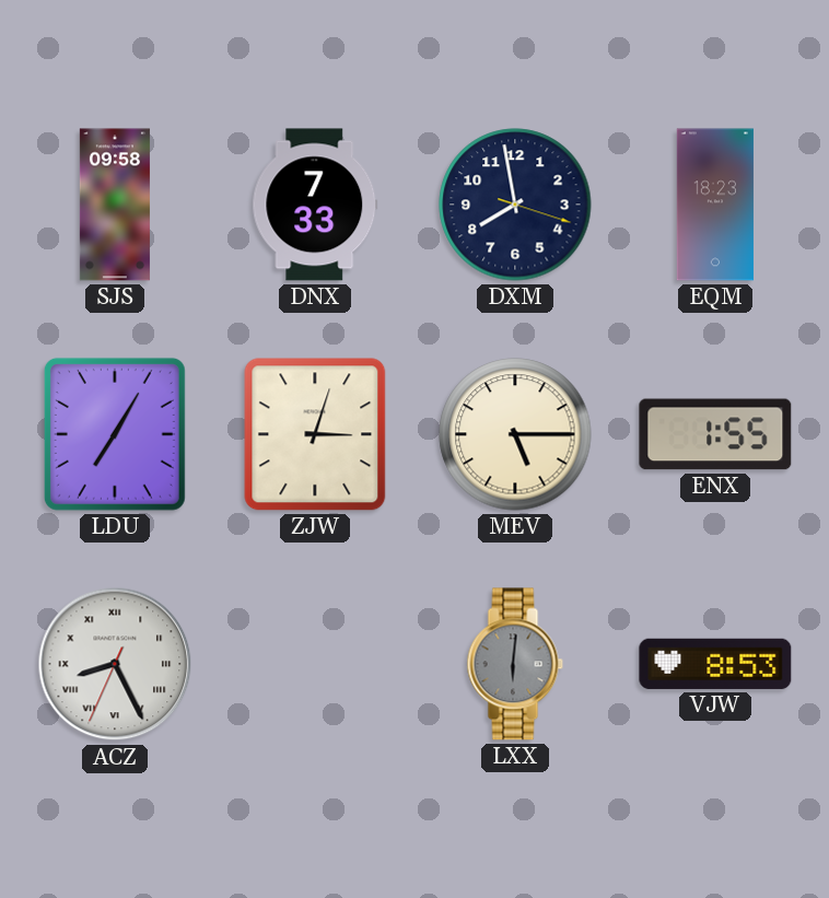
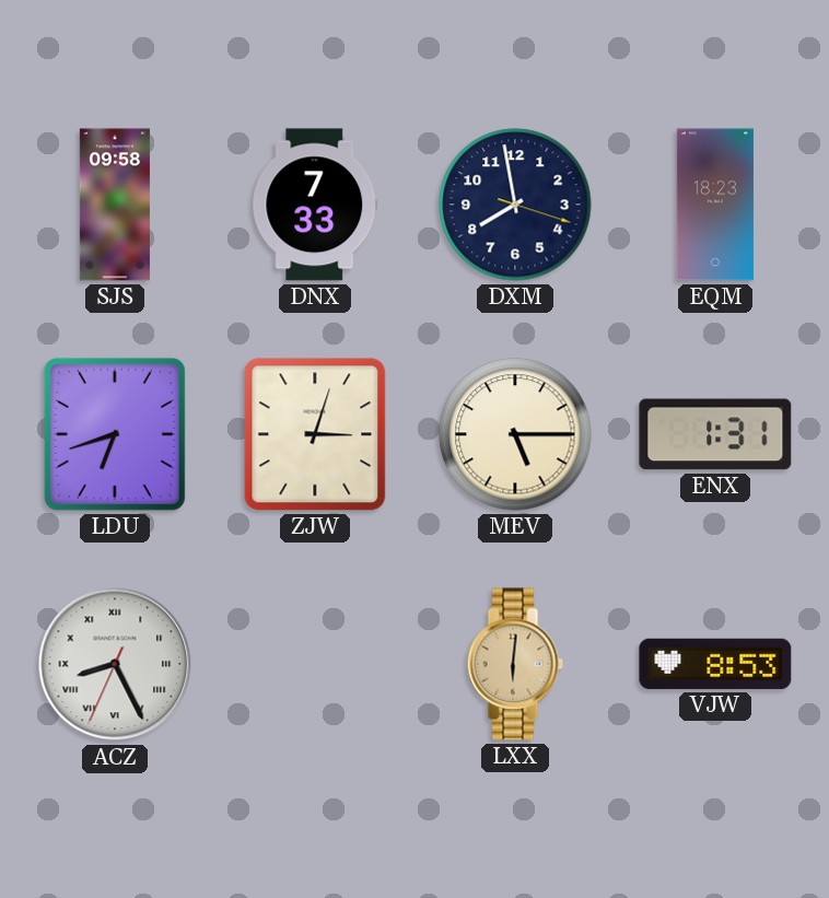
LDU: 7:05 -> 6:42
ENX: 1:55 -> 1:31
LXX dial: grey -> champagne
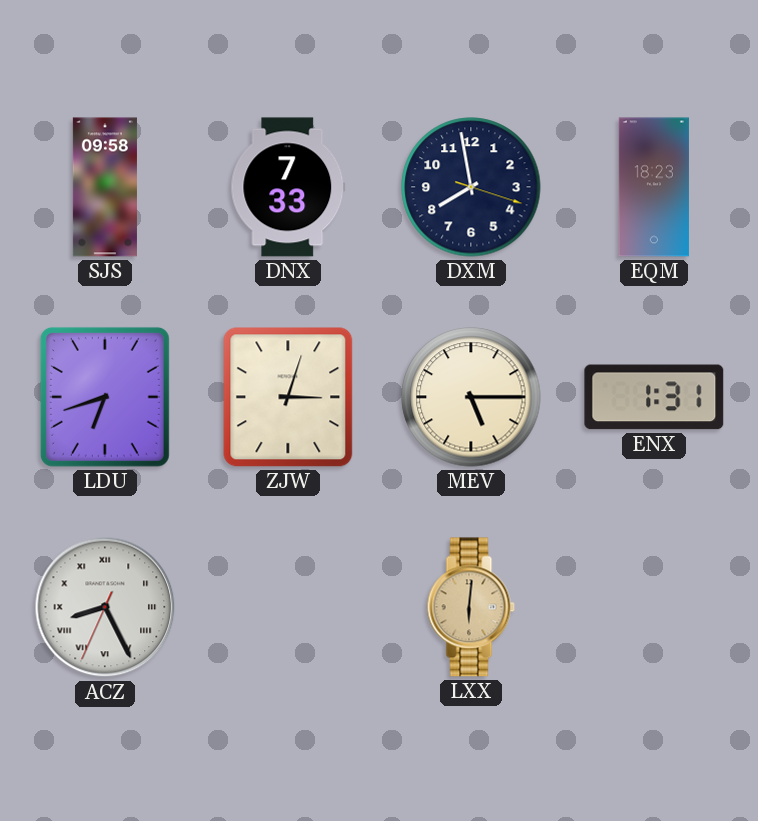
VJW: 8:53 -> none
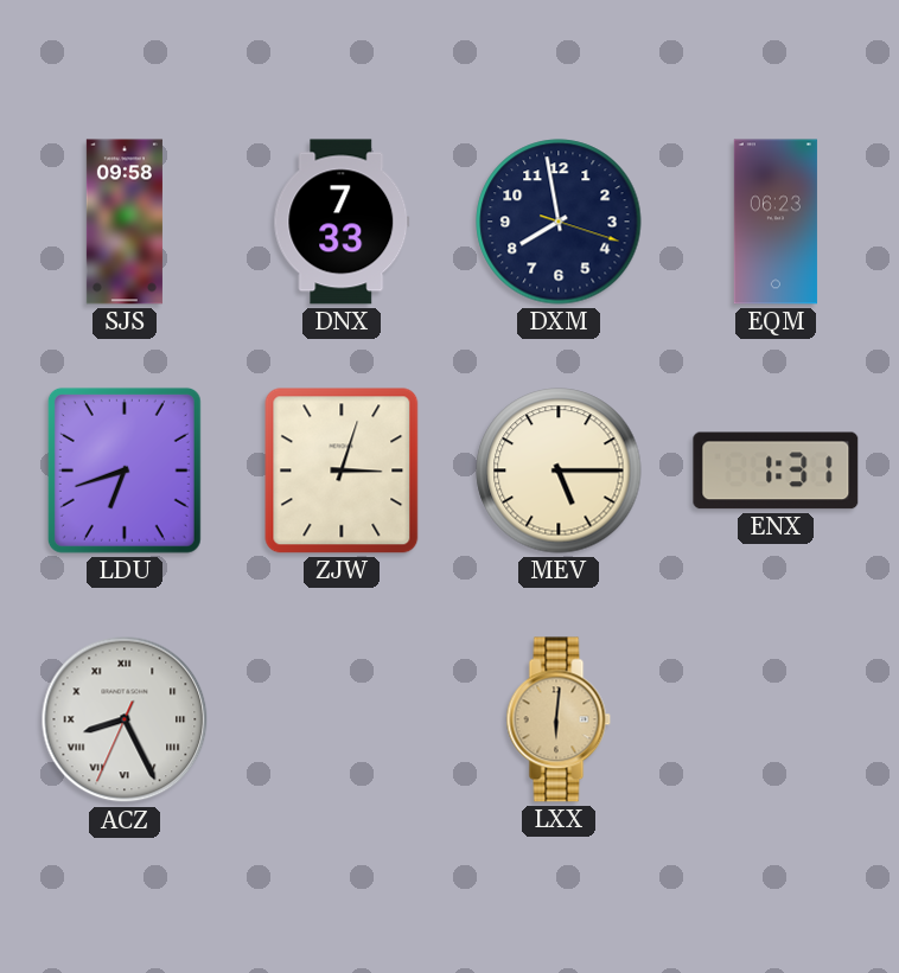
EQM: 18:23 -> 06:23
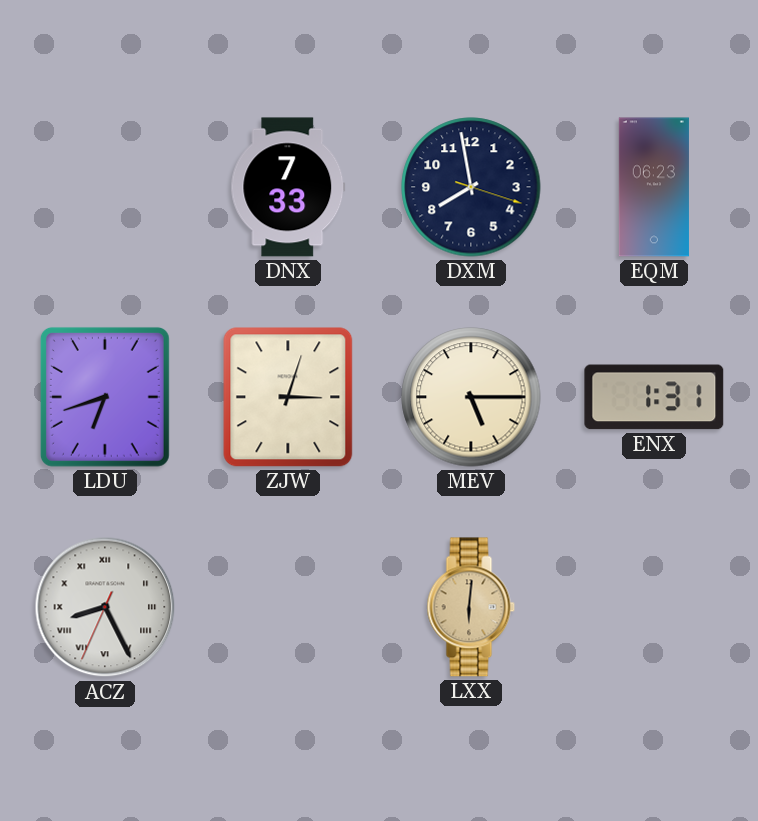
SJS: 09:58 -> none
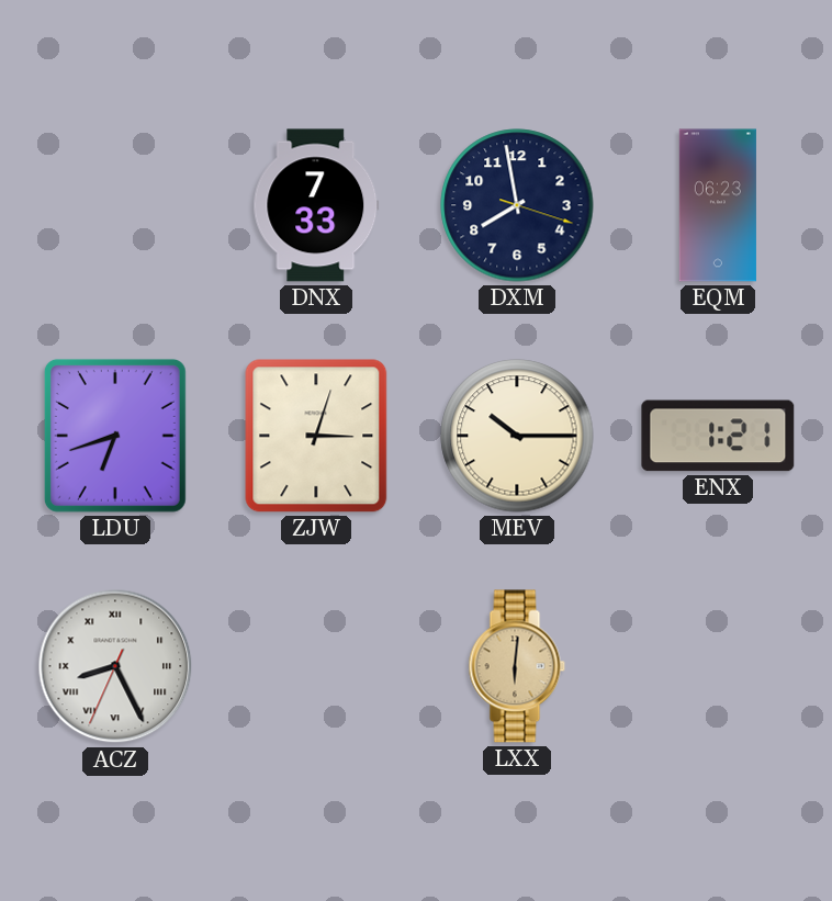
MEV: 5:15 -> 10:15
ENX: 1:31 -> 1:21
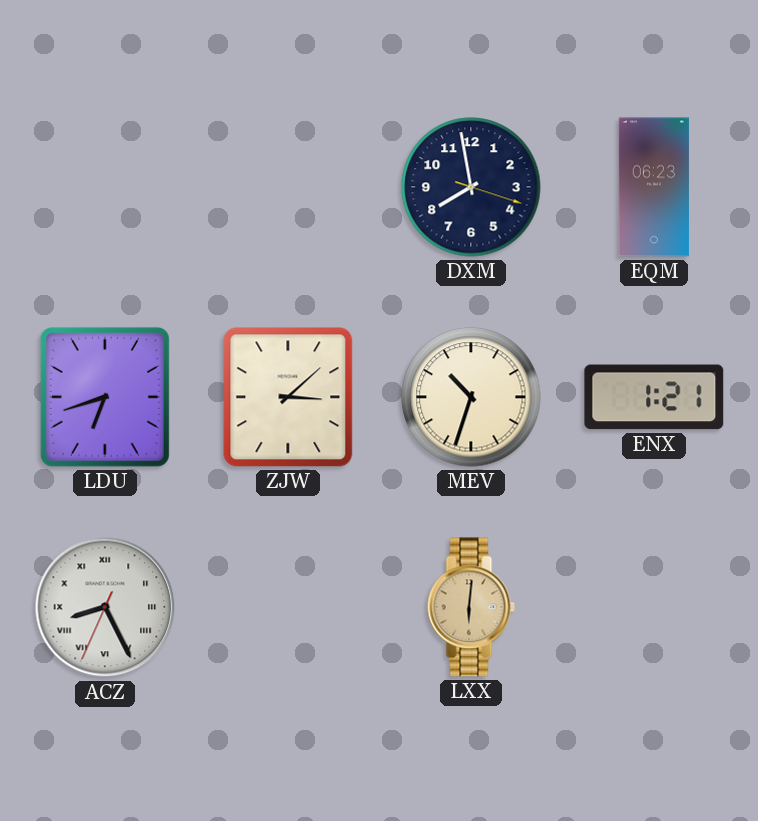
DNX: 7:33 -> none
ZJW: 3:03 -> 3:08
MEV: 10:15 -> 10:33
